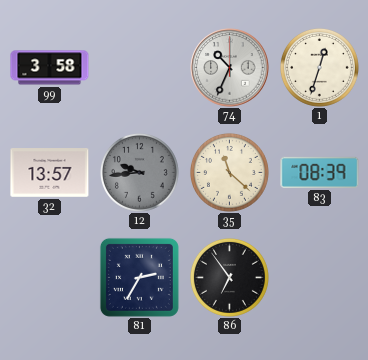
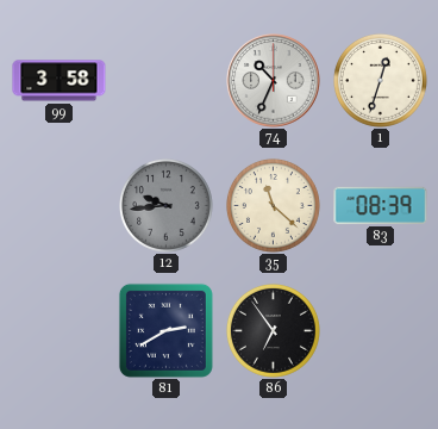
32: 13:57 -> none
81: 2:35 -> 2:40
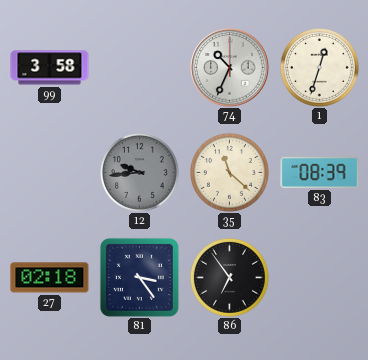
27: none -> 02:18
81: 2:40 -> 3:24
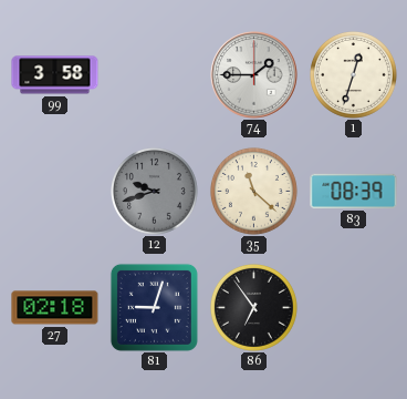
74: 10:34 -> 1:45
12: 9:44 -> 9:42
81: 3:24 -> 9:03
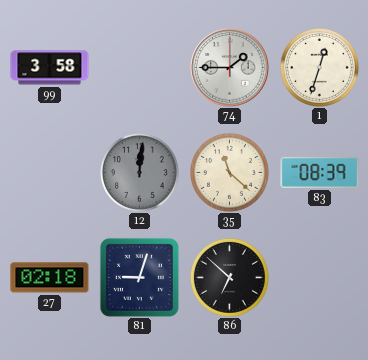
12: 9:42 -> 12:01
86: 6:54 -> 6:52
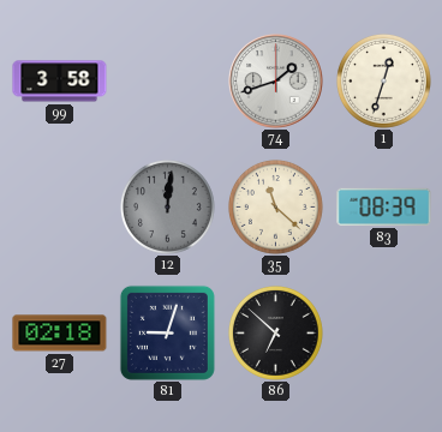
74: 1:45 -> 1:42
